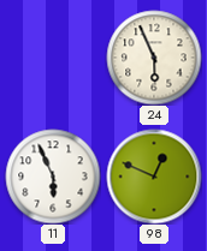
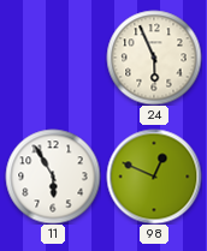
11: 5:56 -> 5:55
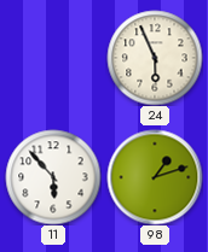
11: 5:55 -> 5:53
98: 12:49 -> 1:12
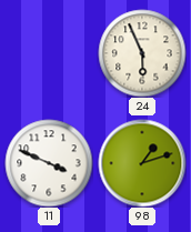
11: 5:53 -> 3:49
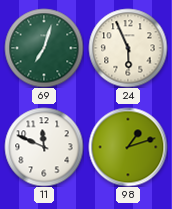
69: none -> 7:03
11: 3:49 -> 11:49
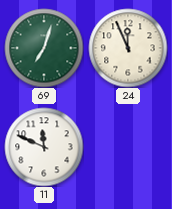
24: 5:56 -> 11:56
98: 1:12 -> none
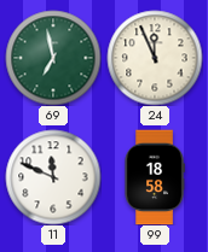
69: 7:03 -> 6:58
99: none -> 18:58
